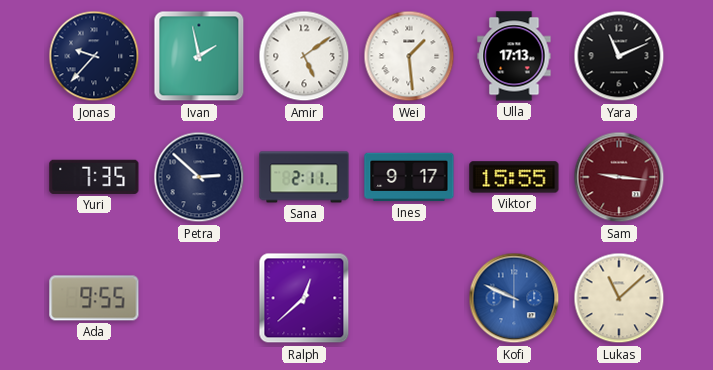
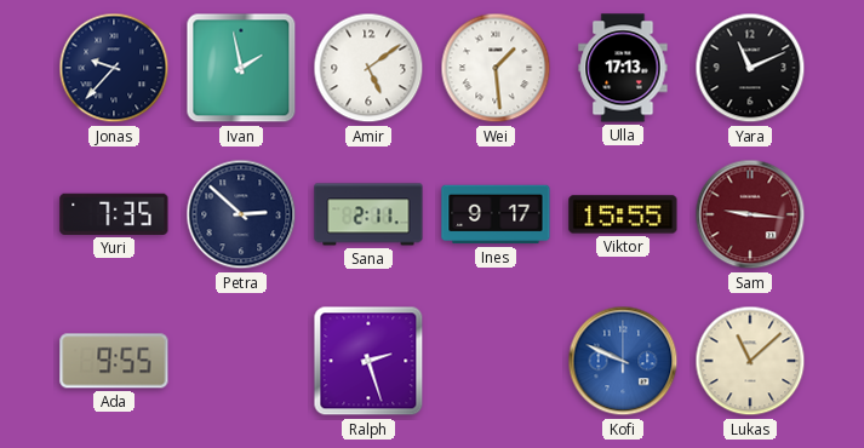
Ralph: 12:38 -> 2:27
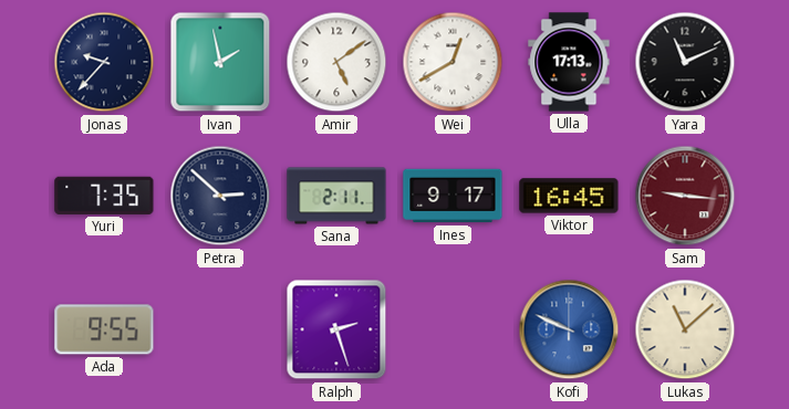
Wei: 1:29 -> 12:40
Viktor: 15:55 -> 16:45
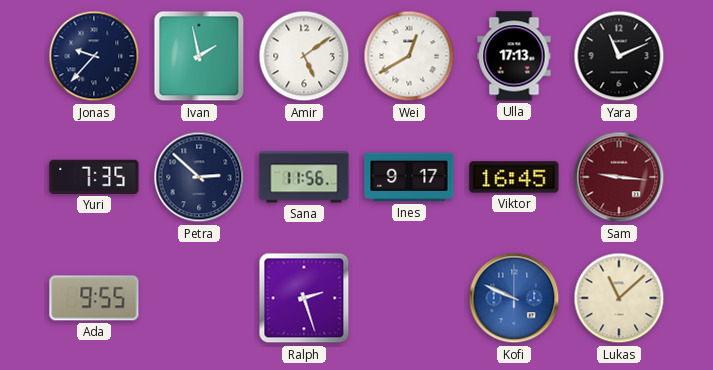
Sana: 2:11 -> 11:56
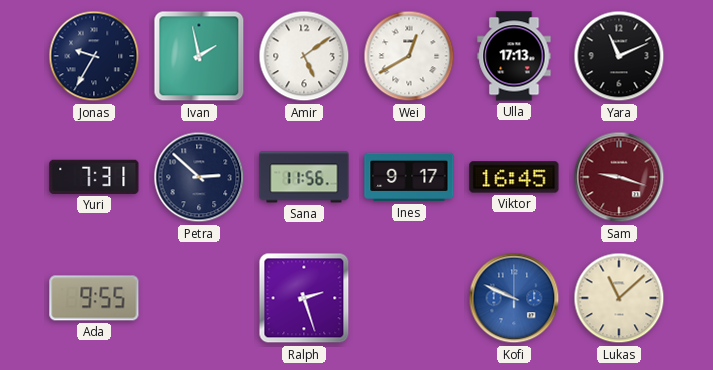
Jonas: 9:37 -> 9:35
Yuri: 7:35 -> 7:31
Sam: 9:16 -> 9:18
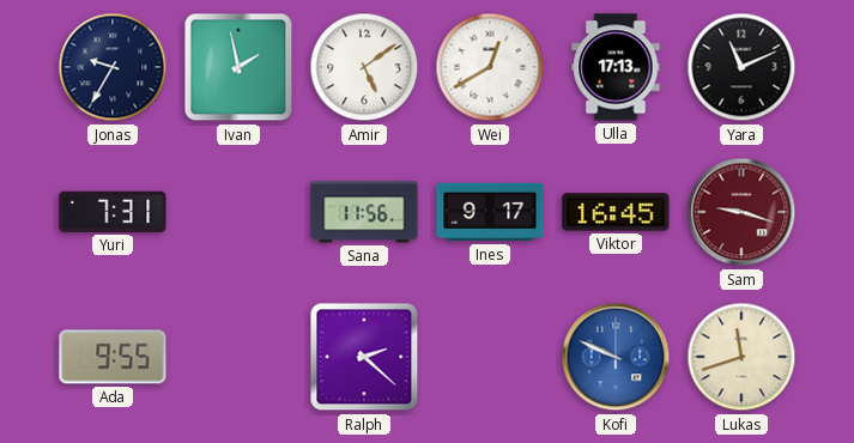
Petra: 2:52 -> none
Ralph: 2:27 -> 2:22
Lukas: 11:08 -> 11:42
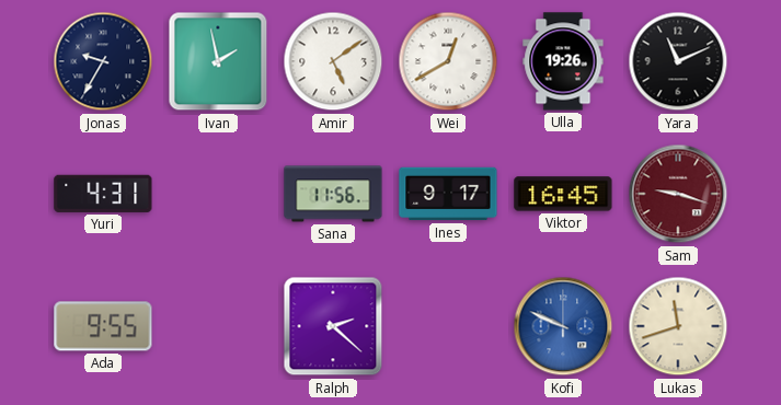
Ulla: 17:13 -> 19:26
Yuri: 7:31 -> 4:31
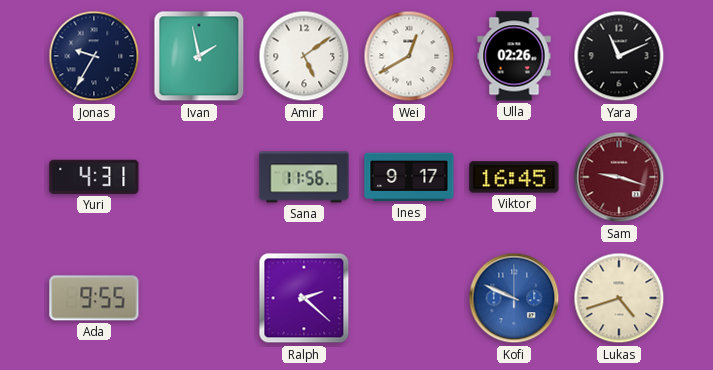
Ulla: 19:26 -> 02:26
Lukas: 11:42 -> 4:42
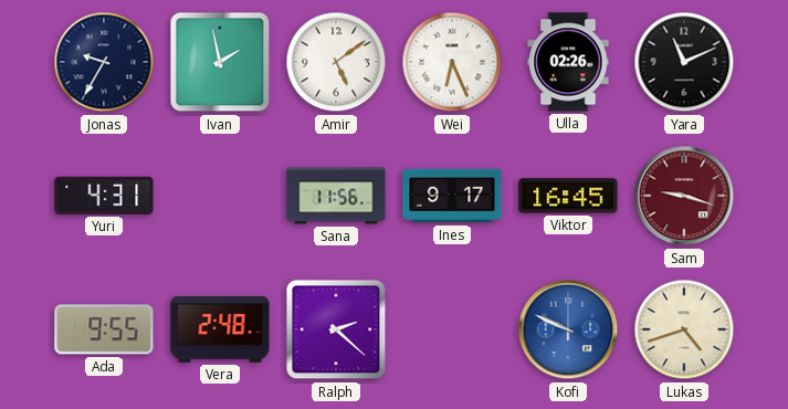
Wei: 12:40 -> 6:26
Vera: none -> 2:48
